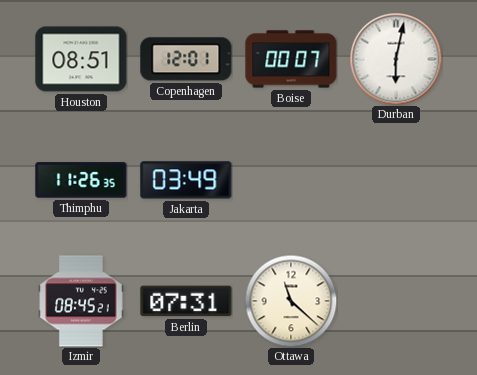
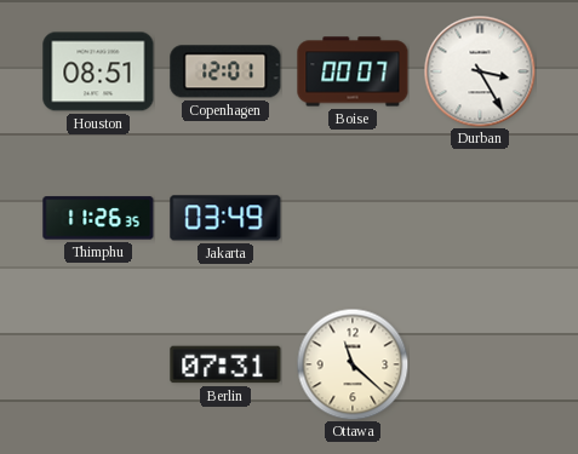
Durban: 6:02 -> 3:25
Izmir: 08:45 -> none
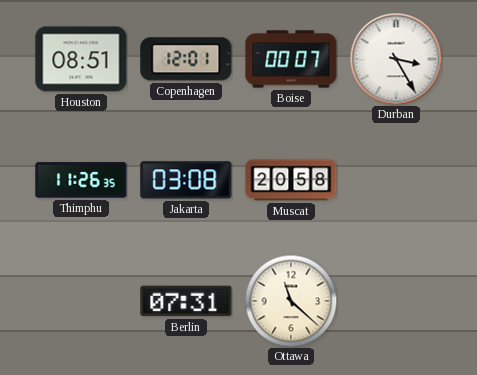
Jakarta: 03:49 -> 03:08
Muscat: none -> 20:58
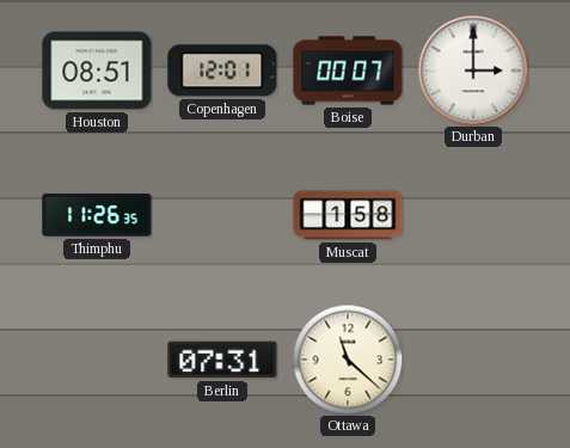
Durban: 3:25 -> 3:00
Jakarta: 03:08 -> none
Muscat: 20:58 -> 1:58
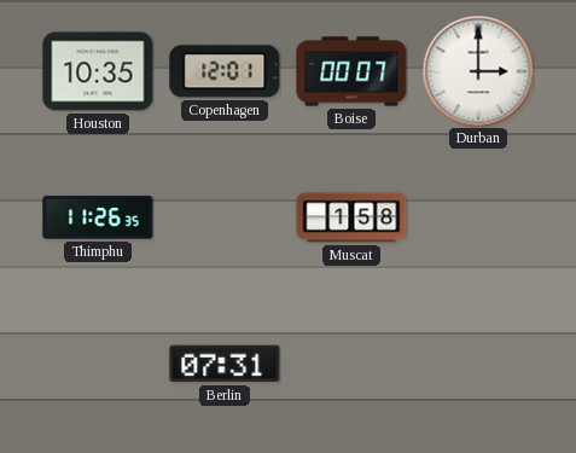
Houston: 08:51 -> 10:35
Ottawa: 11:22 -> none
